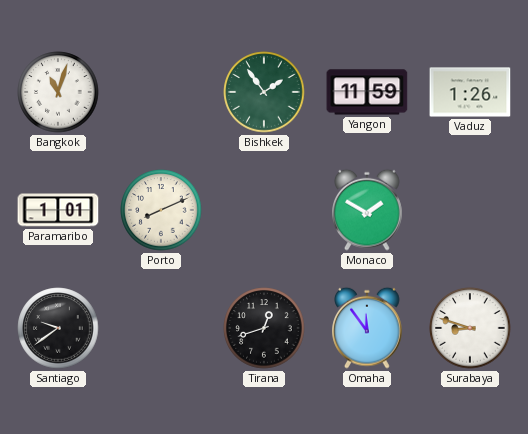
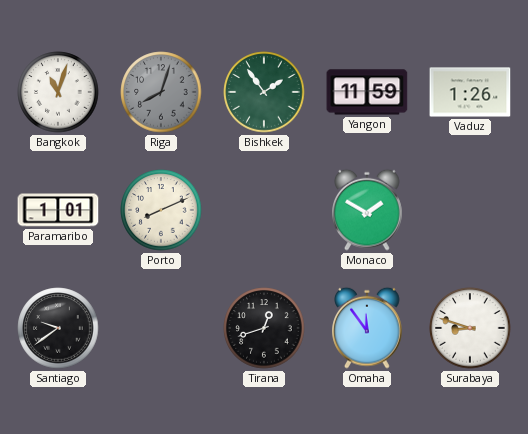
Riga: none -> 8:03
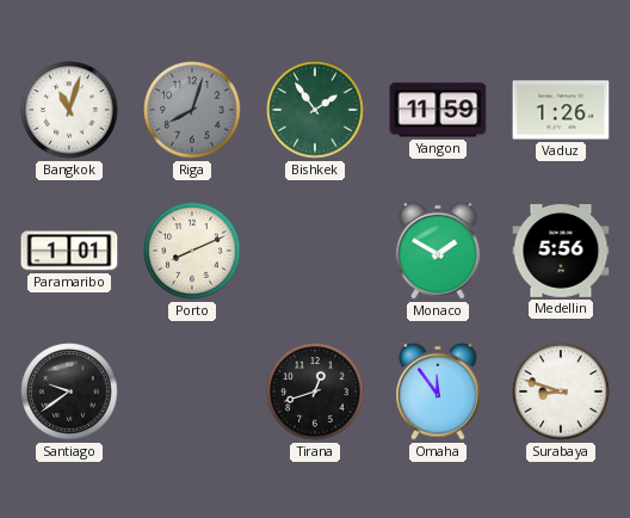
Medellin: none -> 5:56
